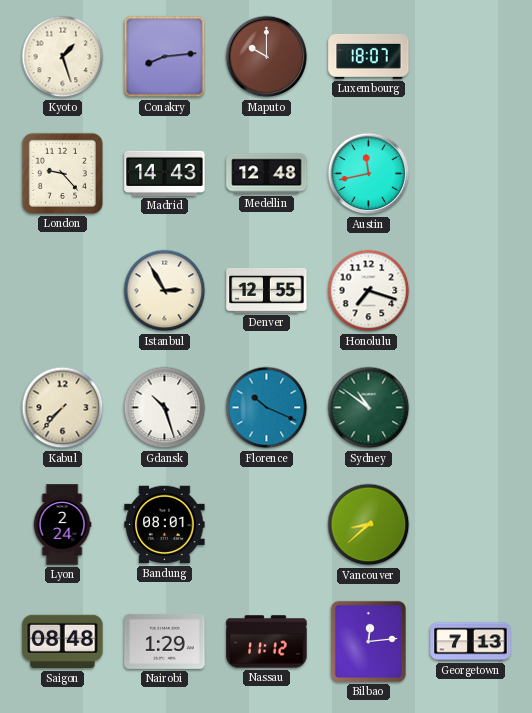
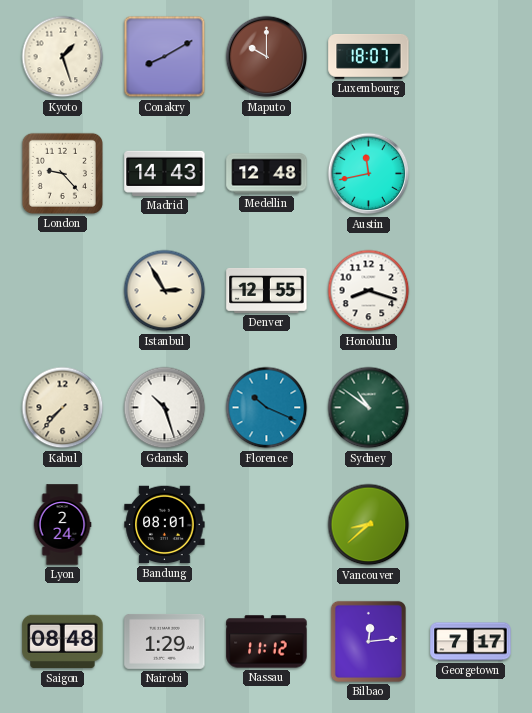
Conakry: 8:14 -> 8:10
Honolulu: 7:18 -> 8:18
Georgetown: 7:13 -> 7:17
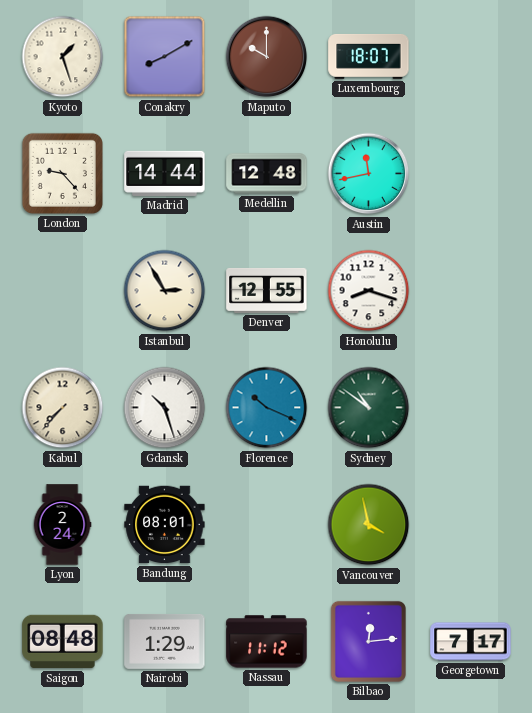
Madrid: 14:43 -> 14:44
Vancouver: 8:38 -> 3:58
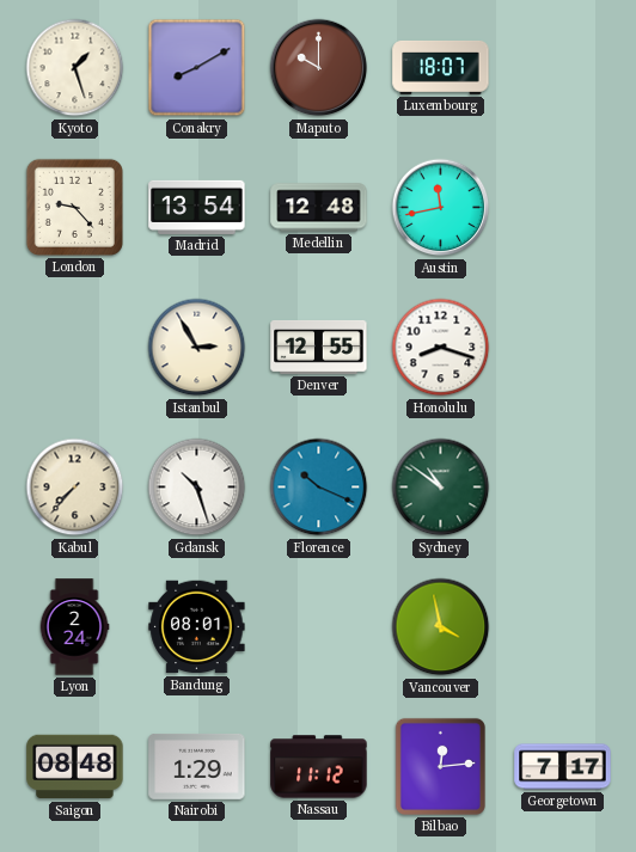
Madrid: 14:44 -> 13:54
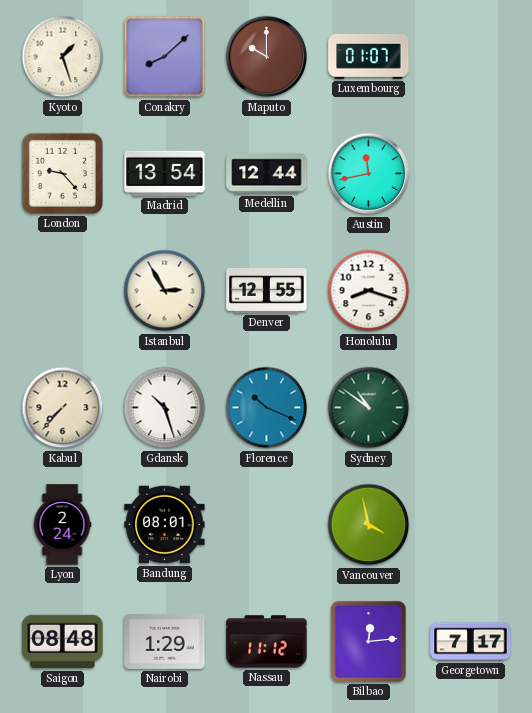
Conakry: 8:10 -> 8:08
Luxembourg: 18:07 -> 01:07
Medellin: 12:48 -> 12:44
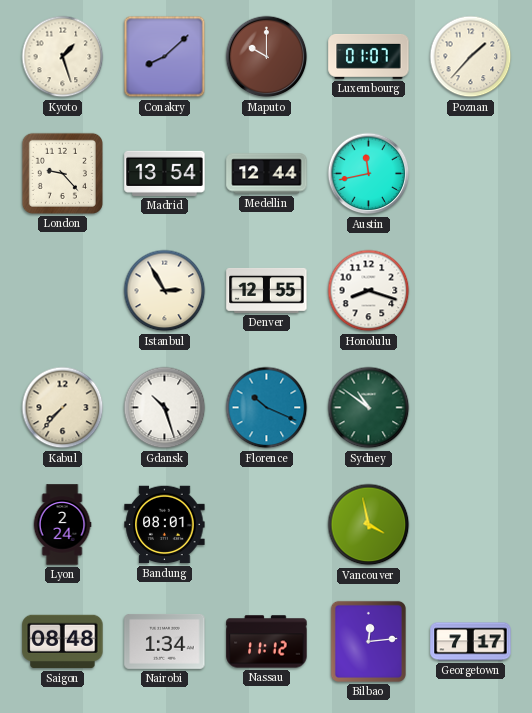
Poznan: none -> 1:37
Nairobi: 1:29 -> 1:34
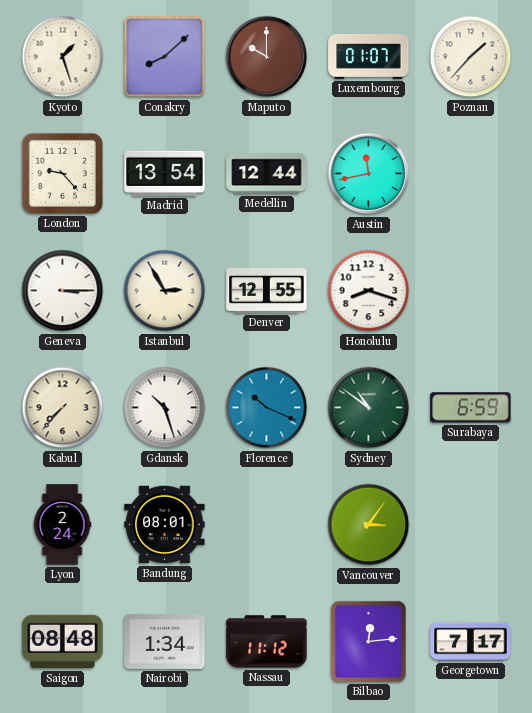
Geneva: none -> 3:15
Surabaya: none -> 6:59
Vancouver: 3:58 -> 3:06
